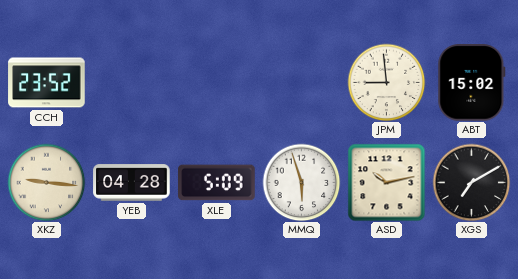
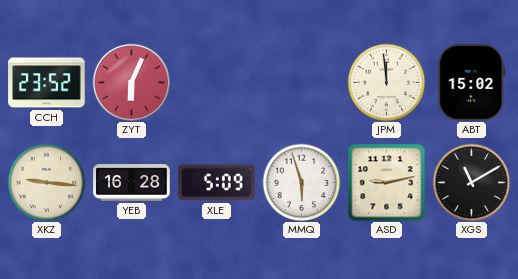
ZYT: none -> 6:04
JPM: 8:59 -> 11:59
YEB: 04:28 -> 16:28
ASD: 10:13 -> 9:13
XGS: 7:10 -> 11:10
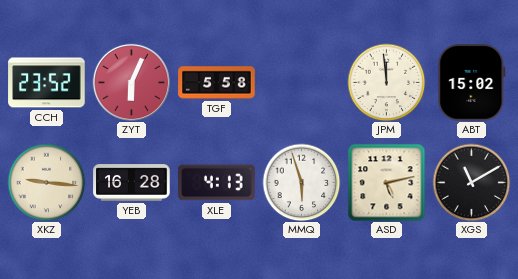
TGF: none -> 5:58
XLE: 5:09 -> 4:13
ASD: 9:13 -> 5:13
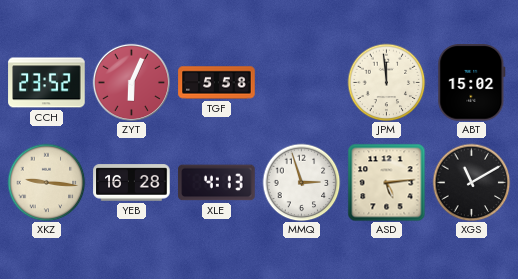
MMQ: 5:57 -> 2:57
ASD: 5:13 -> 5:14
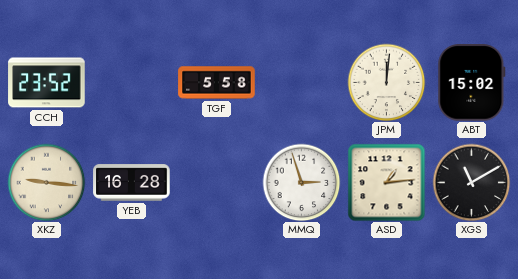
ZYT: 6:04 -> none
JPM: 11:59 -> 12:01
XLE: 4:13 -> none
ASD: 5:14 -> 1:14
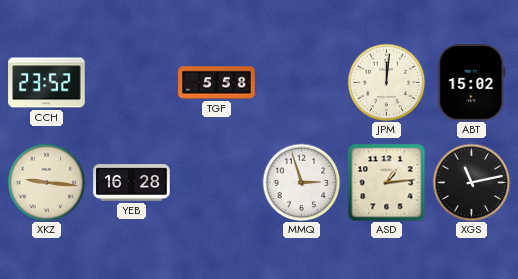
XGS: 11:10 -> 11:13
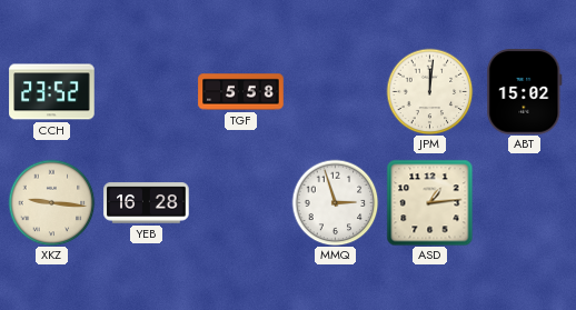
XGS: 11:13 -> none
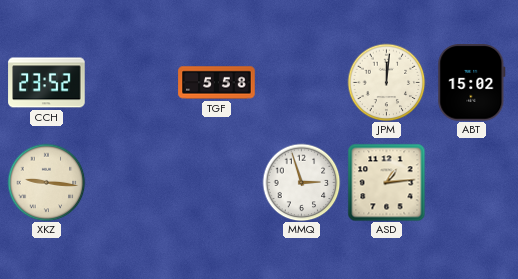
YEB: 16:28 -> none
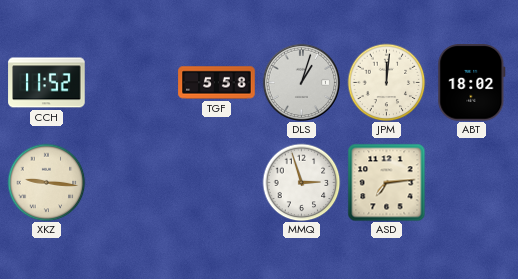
CCH: 23:52 -> 11:52
DLS: none -> 1:03
ABT: 15:02 -> 18:02
ASD: 1:14 -> 7:14
